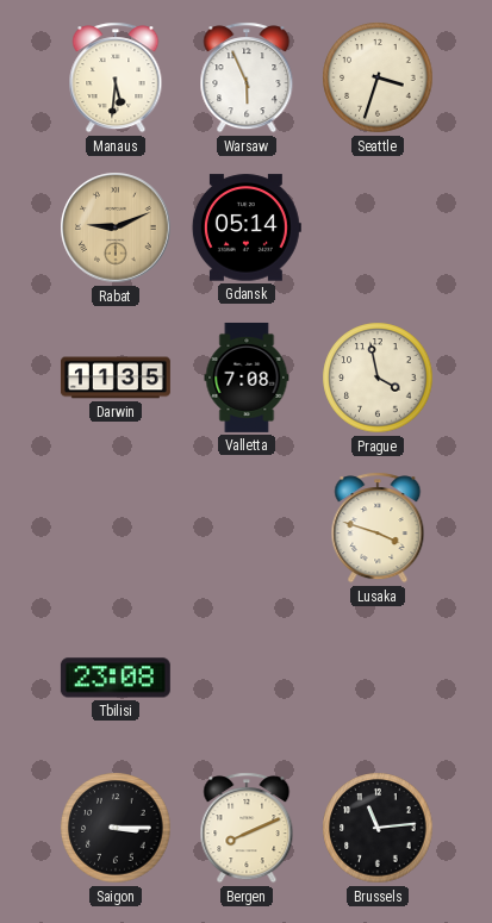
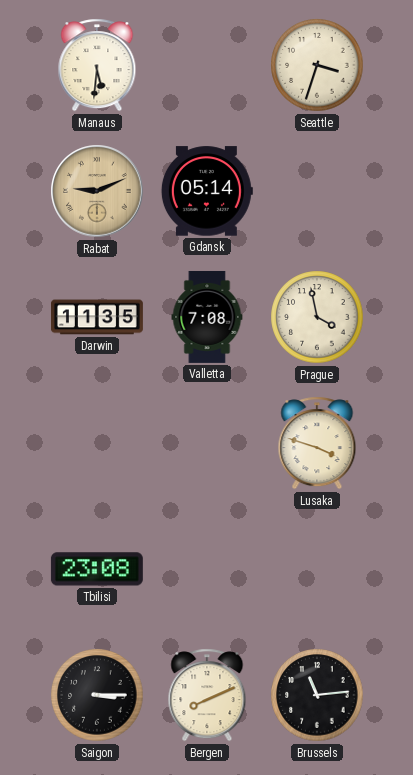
Warsaw: 5:56 -> none
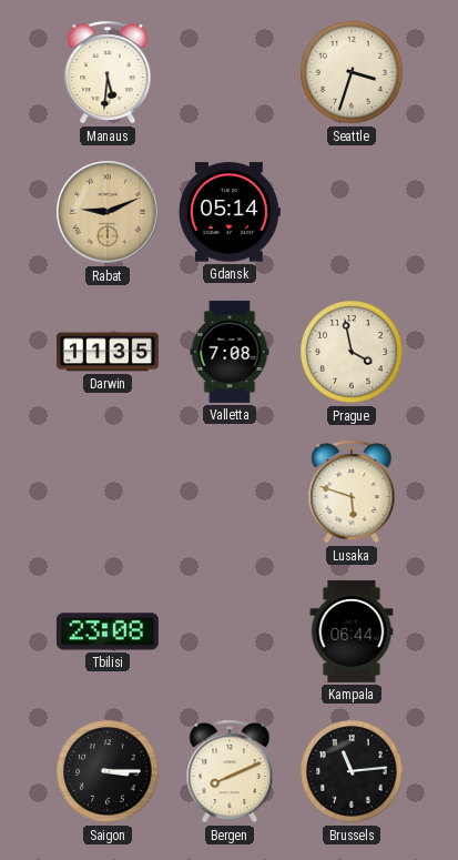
Lusaka: 3:48 -> 5:48
Kampala: none -> 06:44
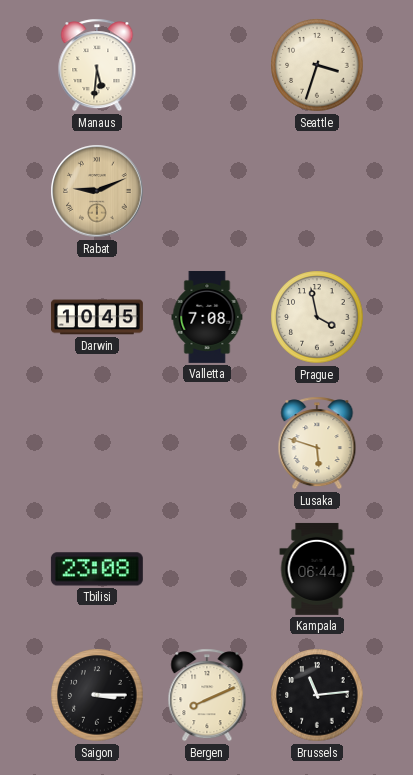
Gdansk: 05:14 -> none
Darwin: 11:35 -> 10:45
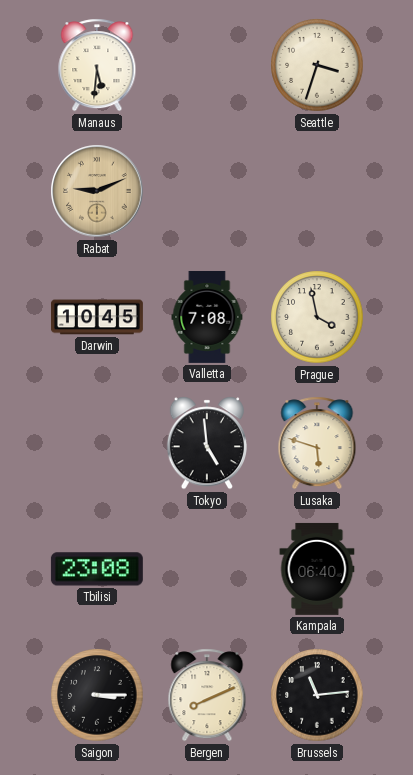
Tokyo: none -> 4:59
Kampala: 06:44 -> 06:40
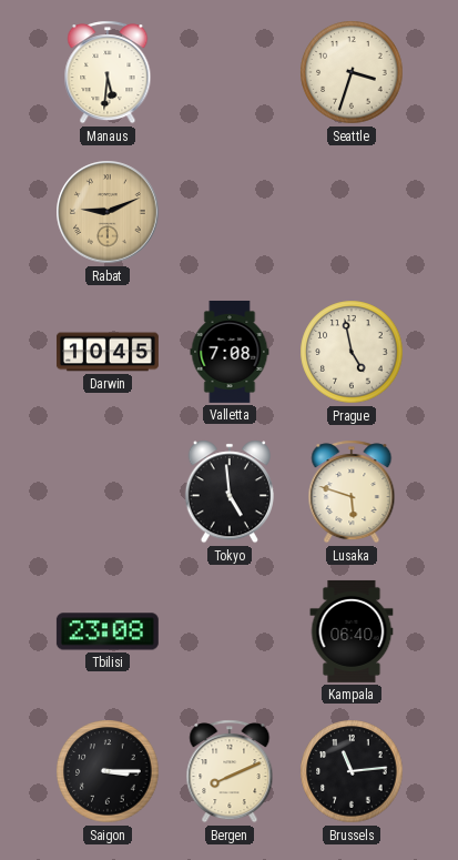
Prague: 3:58 -> 4:58
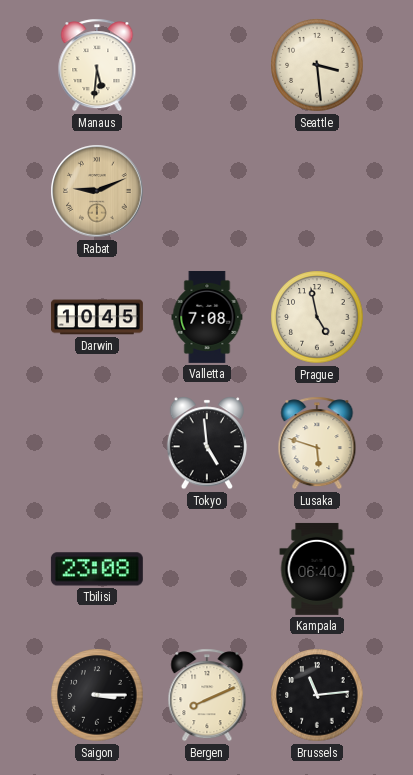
Seattle: 3:33 -> 3:29
